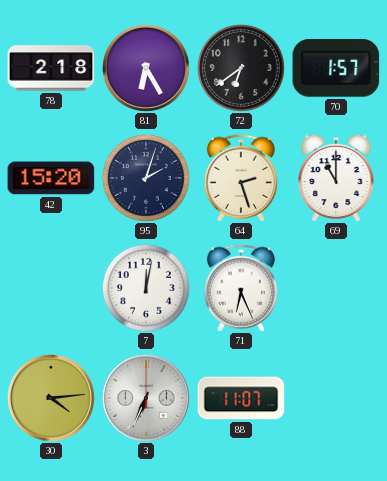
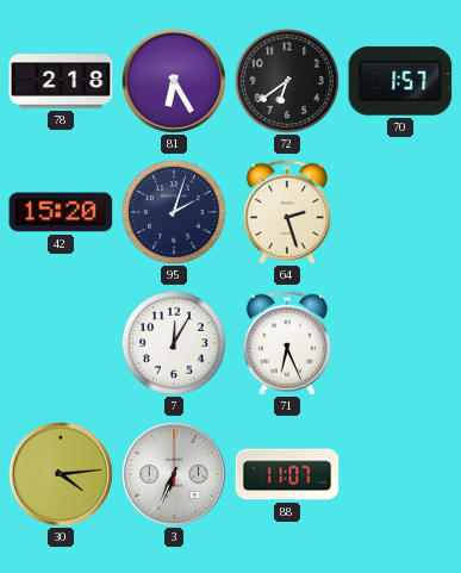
69: 11:00 -> none
7: 12:02 -> 12:05
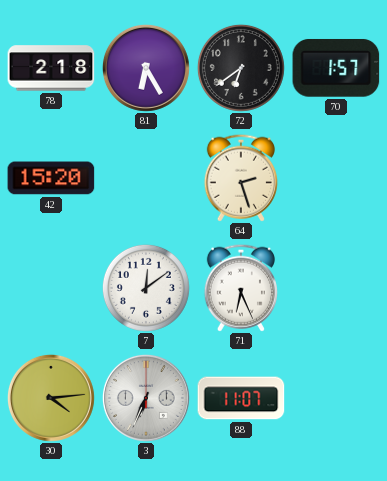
95: 2:03 -> none
7: 12:05 -> 12:09
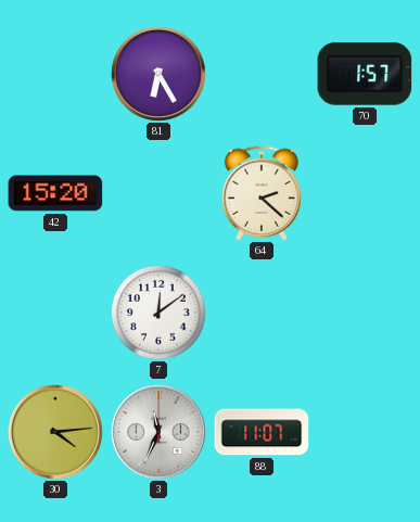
78: 2:18 -> none
72: 6:39 -> none
64: 2:27 -> 2:22
71: 6:26 -> none
3: 6:34 -> 11:34
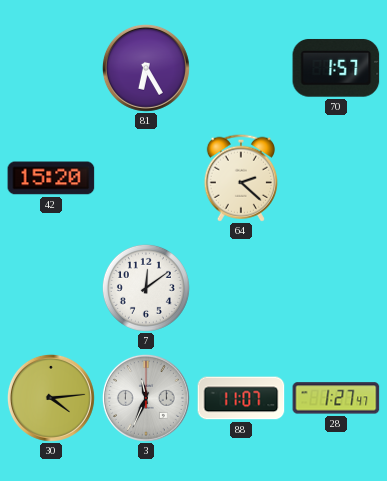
28: none -> 1:27
